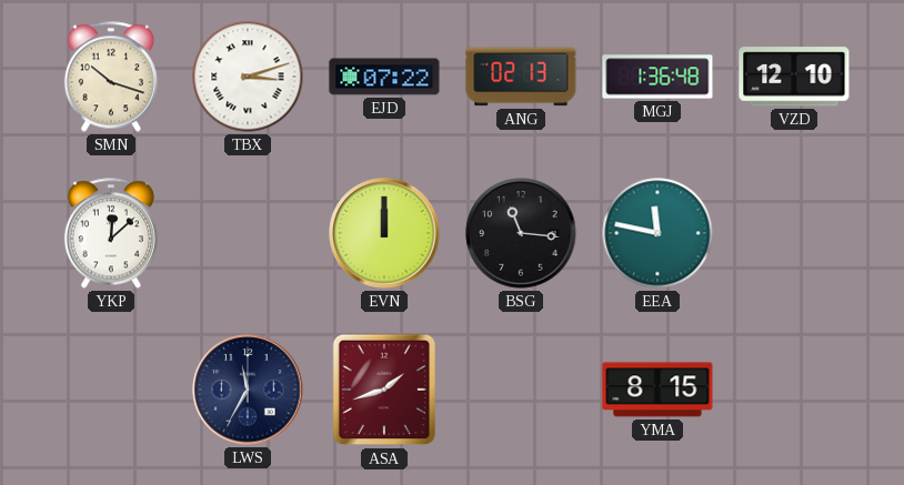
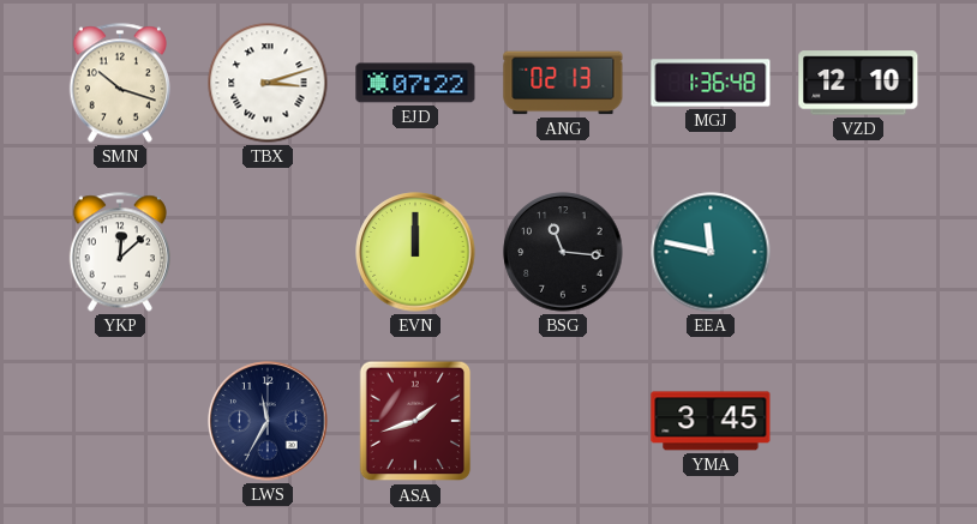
YMA: 8:15 -> 3:45
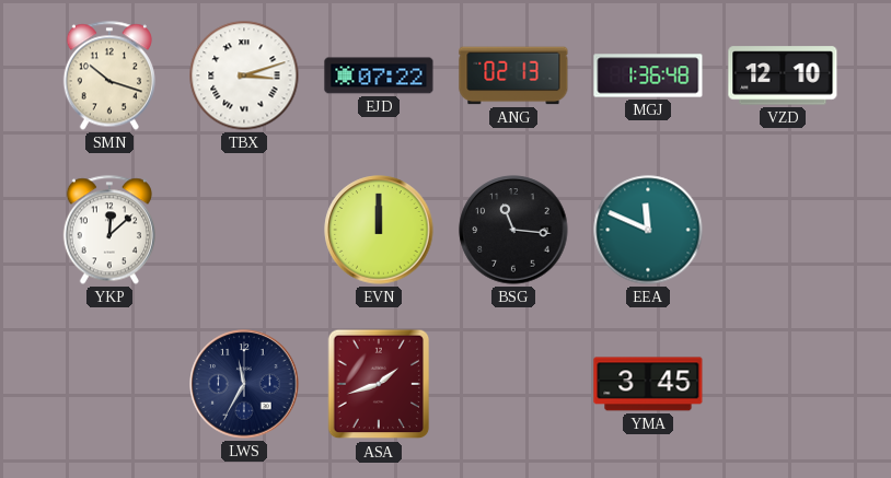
EEA: 11:47 -> 11:49
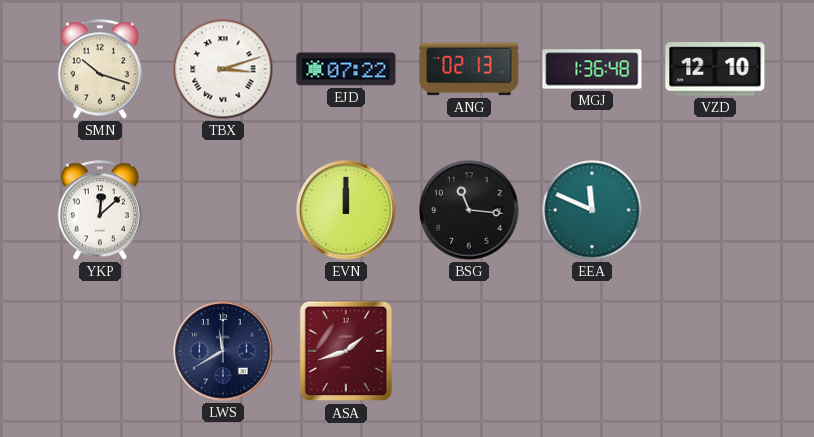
LWS: 11:35 -> 11:40
YMA: 3:45 -> none
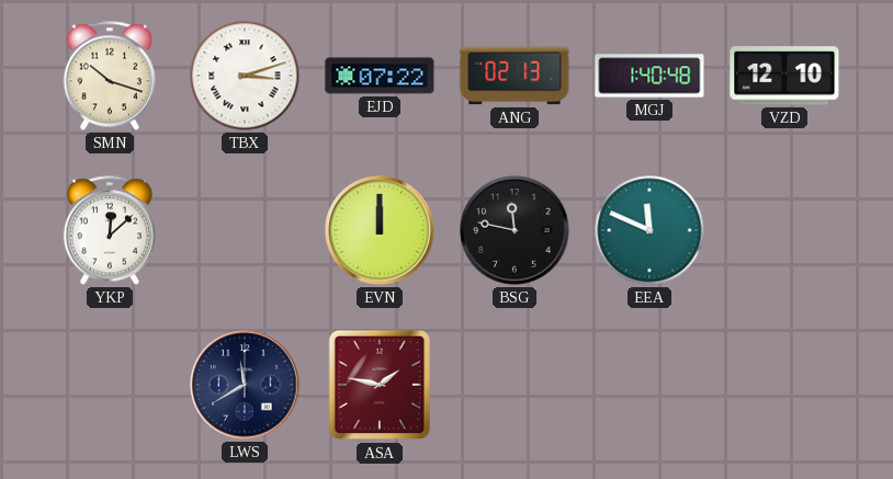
MGJ: 1:36 -> 1:40
BSG: 11:16 -> 11:47
ASA: 1:42 -> 1:47
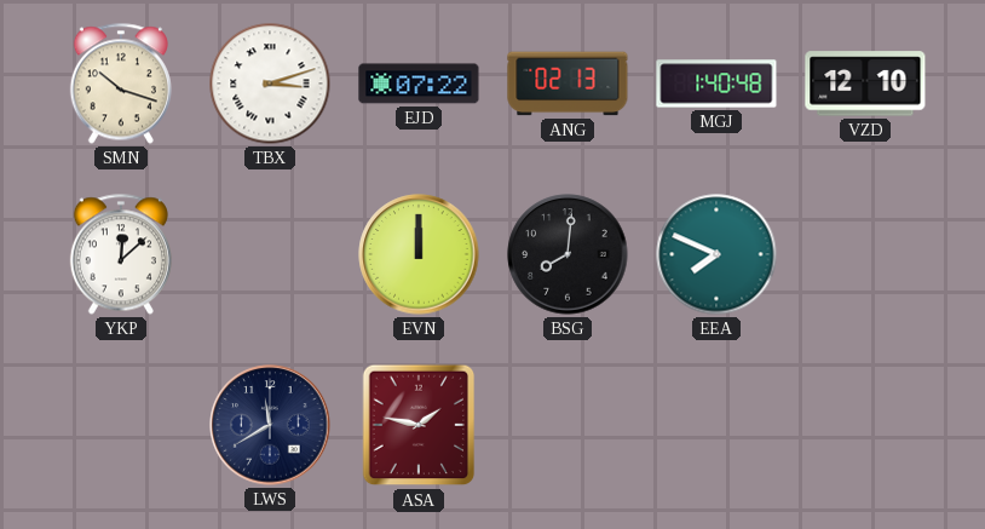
BSG: 11:47 -> 8:01
EEA: 11:49 -> 7:49
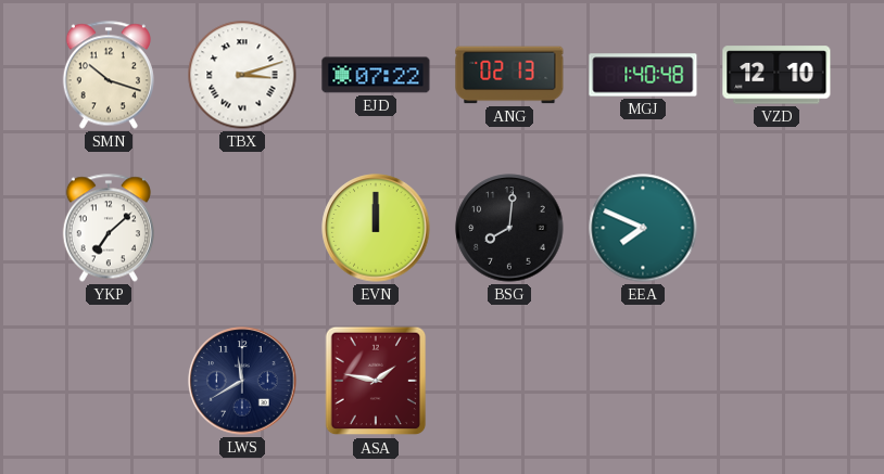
YKP: 12:08 -> 7:08
